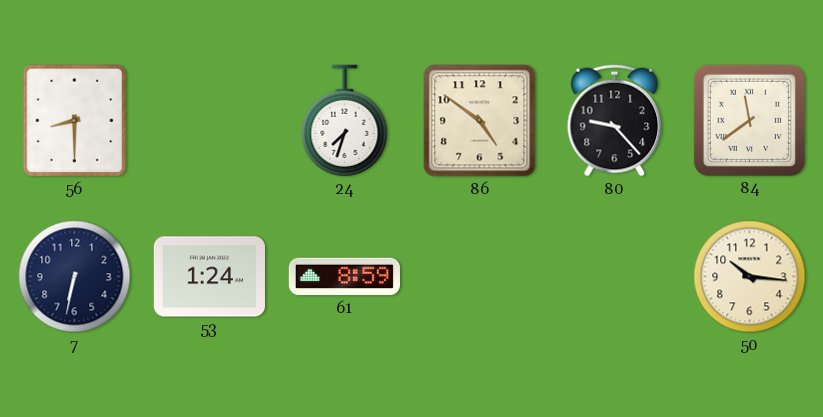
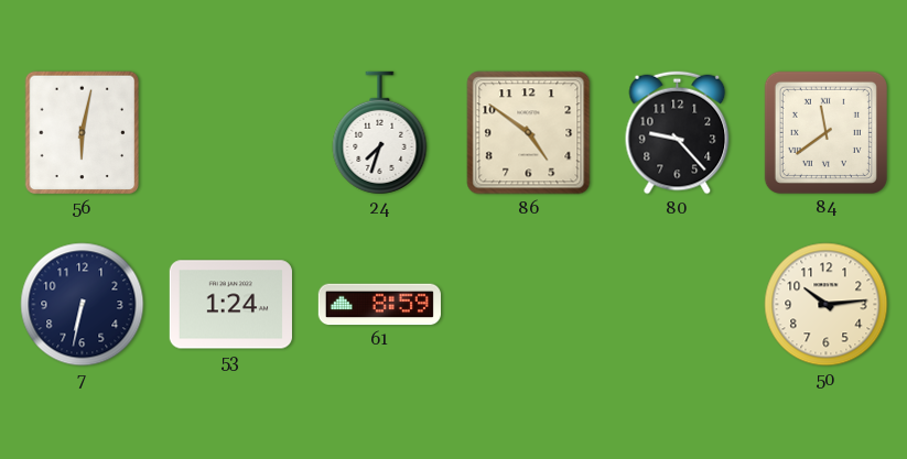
56: 8:30 -> 6:02
50: 10:16 -> 10:14
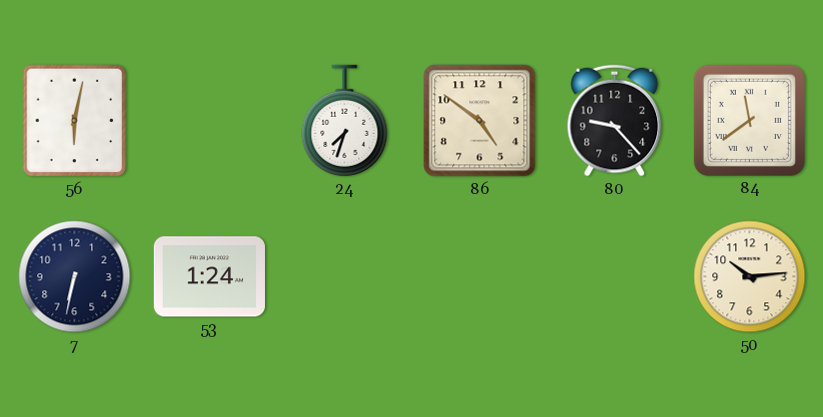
61: 8:59 -> none
